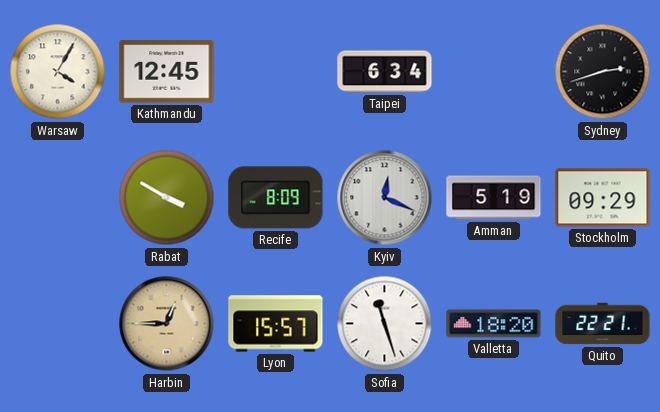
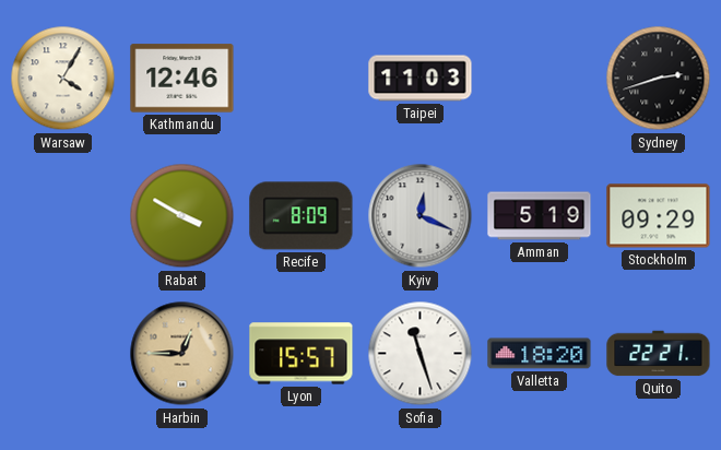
Kathmandu: 12:45 -> 12:46
Taipei: 6:34 -> 11:03
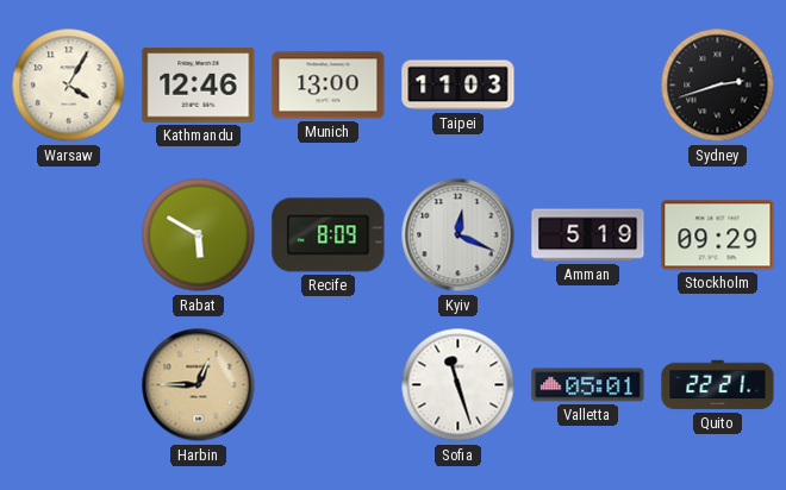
Munich: none -> 13:00
Rabat: 3:50 -> 5:50
Lyon: 15:57 -> none
Valletta: 18:20 -> 05:01
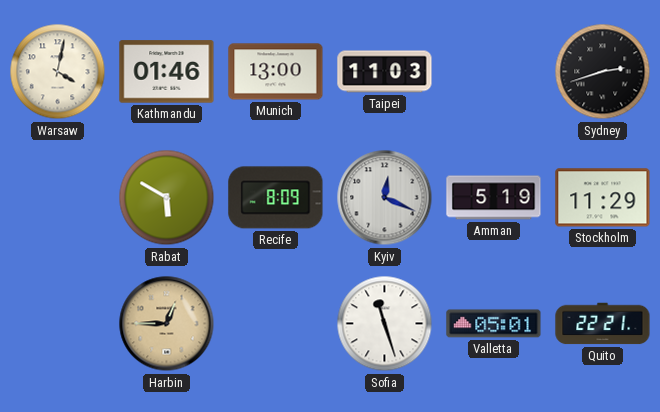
Warsaw: 4:05 -> 4:02
Kathmandu: 12:46 -> 01:46
Stockholm: 09:29 -> 11:29
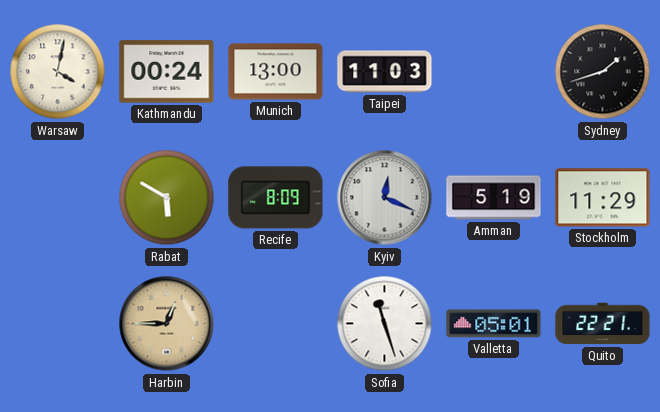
Kathmandu: 01:46 -> 00:24
Sydney: 2:42 -> 1:42
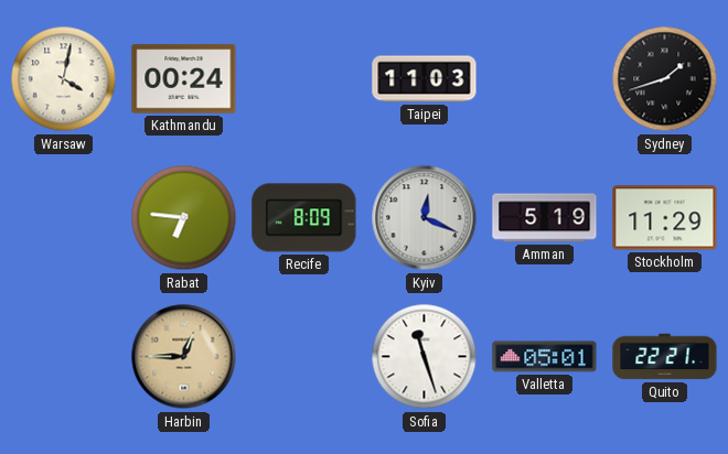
Munich: 13:00 -> none
Rabat: 5:50 -> 6:46
